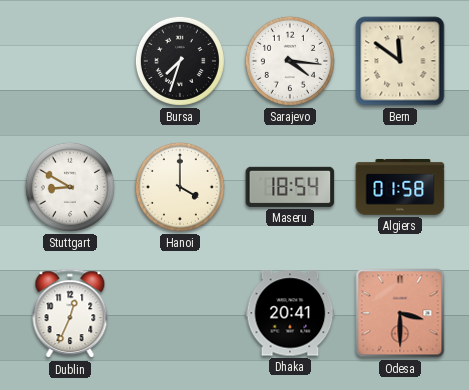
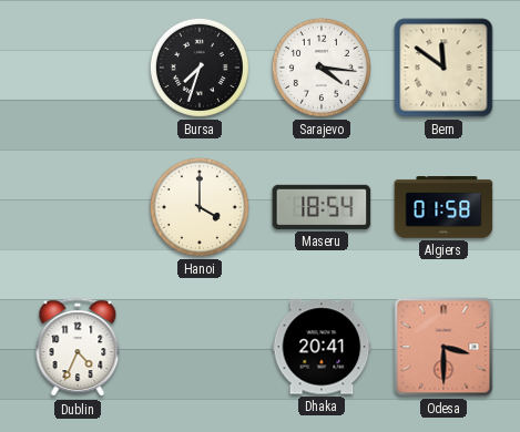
Stuttgart: 8:50 -> none
Dublin: 12:34 -> 4:34
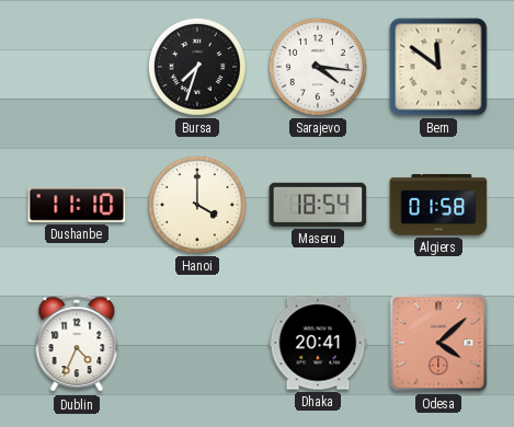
Dushanbe: none -> 11:10
Odesa: 3:30 -> 4:08
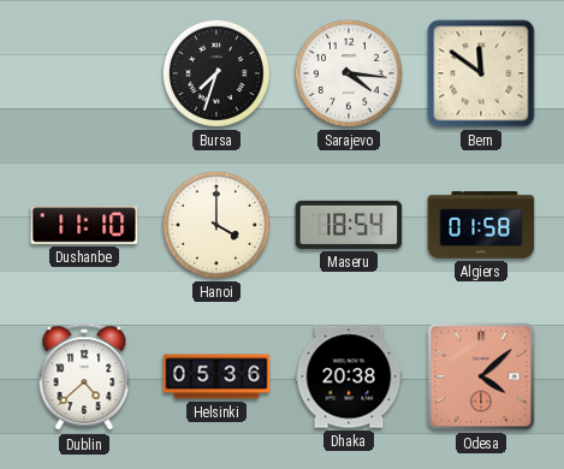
Dublin: 4:34 -> 4:38
Helsinki: none -> 05:36
Dhaka: 20:41 -> 20:38
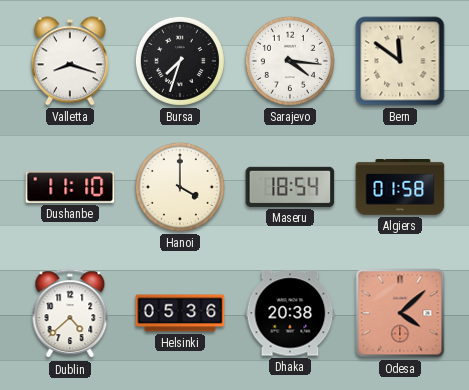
Valletta: none -> 8:18
